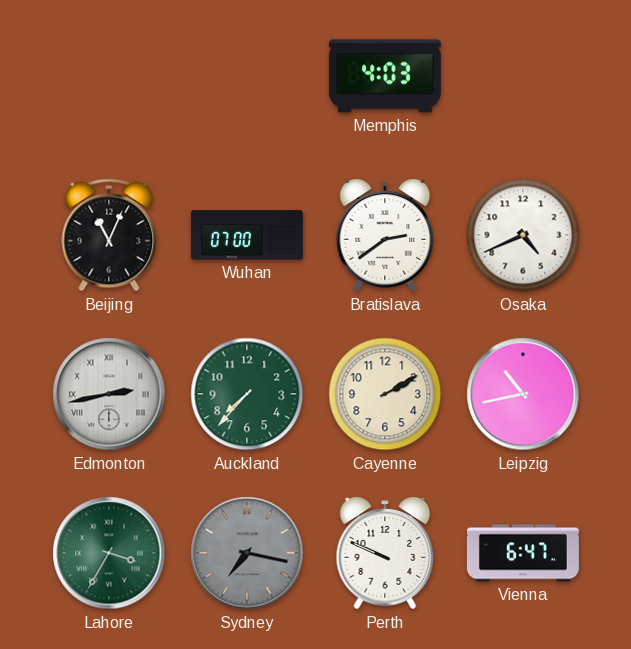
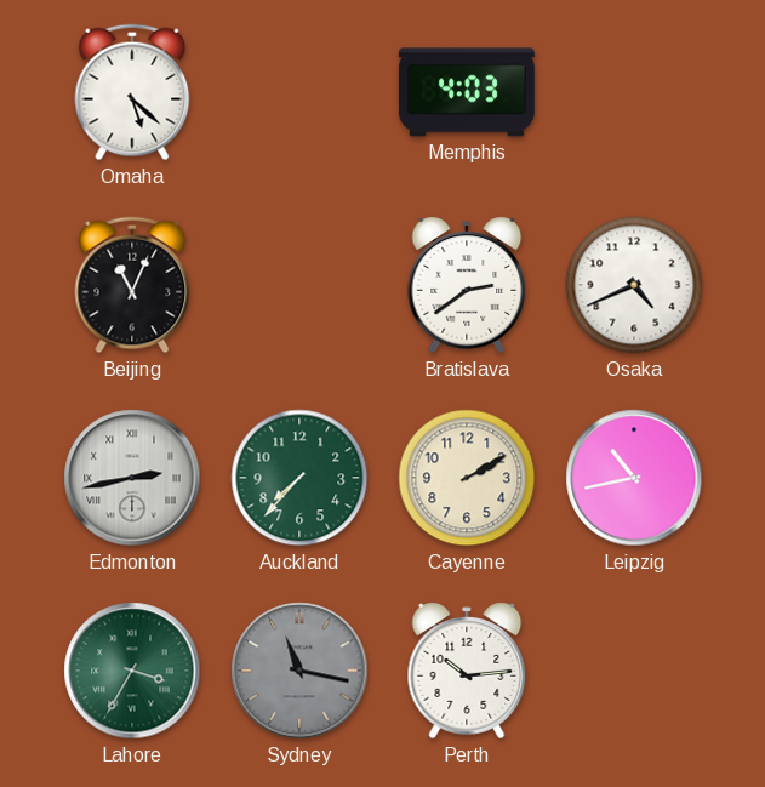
Omaha: none -> 5:22
Wuhan: 07:00 -> none
Sydney: 7:17 -> 11:17
Perth: 9:49 -> 10:14
Vienna: 6:47 -> none
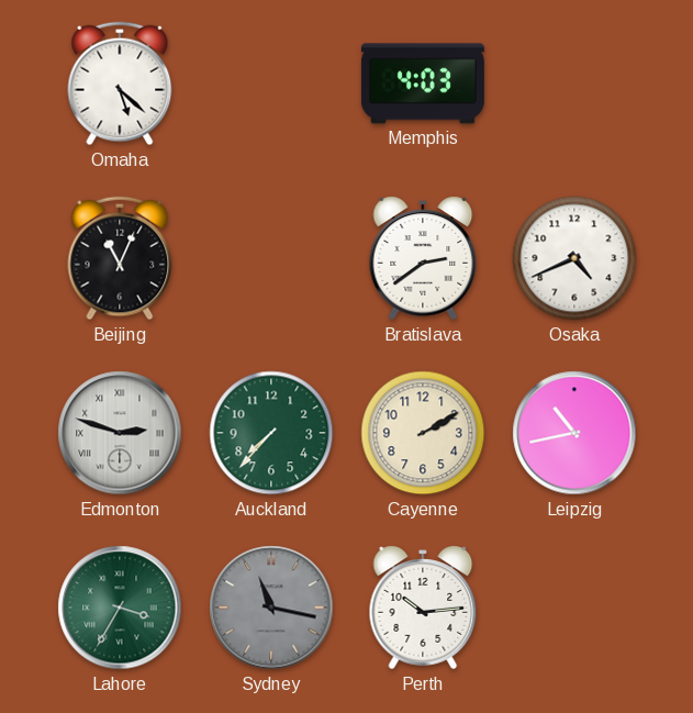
Edmonton: 2:43 -> 2:48
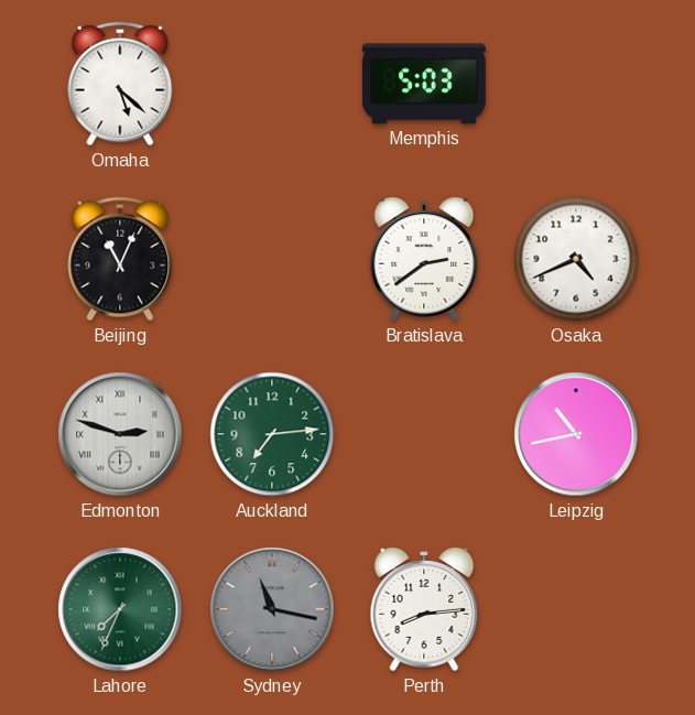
Memphis: 4:03 -> 5:03
Auckland: 7:37 -> 7:14
Cayenne: 2:10 -> none
Lahore: 3:35 -> 7:34
Perth: 10:14 -> 8:14
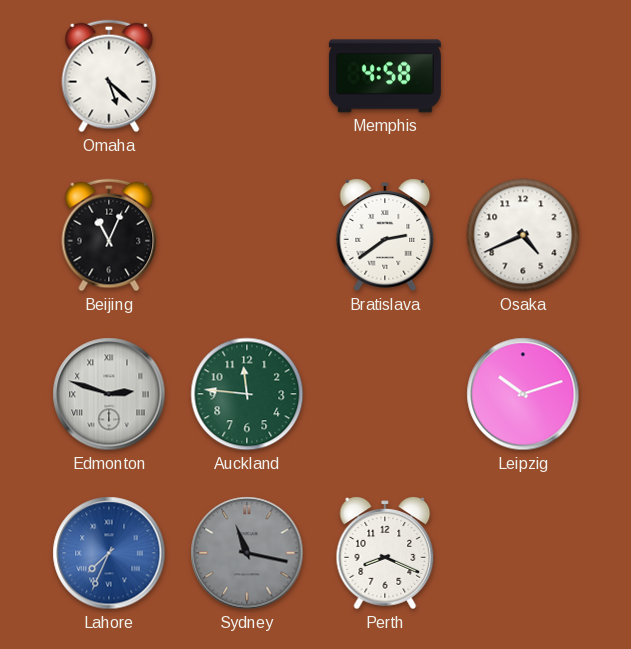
Memphis: 5:03 -> 4:58
Auckland: 7:14 -> 11:46
Leipzig: 10:43 -> 10:12
Lahore dial: green -> blue
Perth: 8:14 -> 8:19
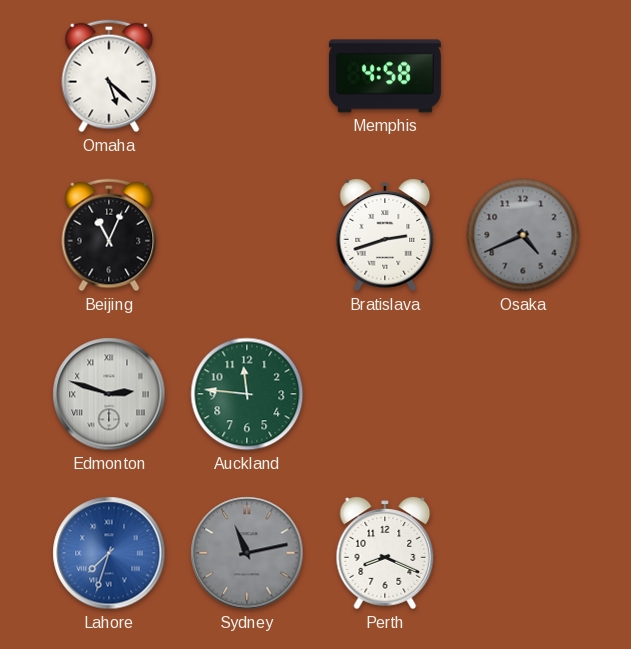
Bratislava: 2:39 -> 2:42
Osaka dial: white -> grey
Leipzig: 10:12 -> none
Lahore: 7:34 -> 7:33
Sydney: 11:17 -> 11:13
